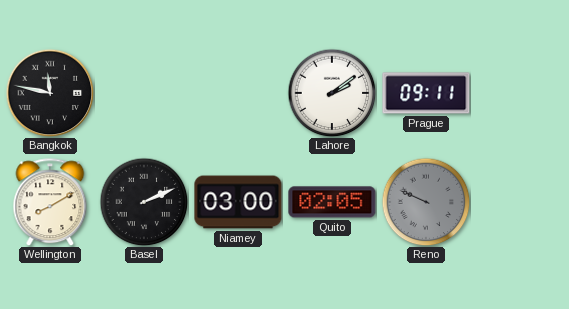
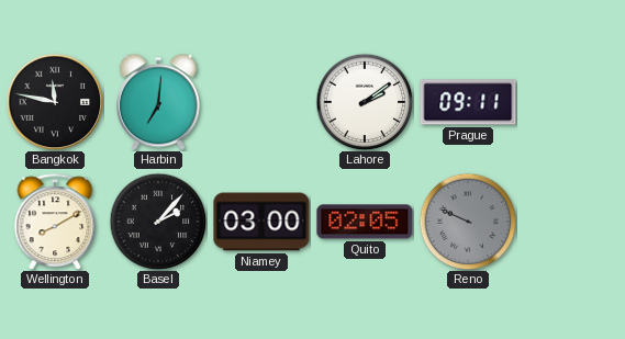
Harbin: none -> 7:01
Basel: 2:11 -> 2:07
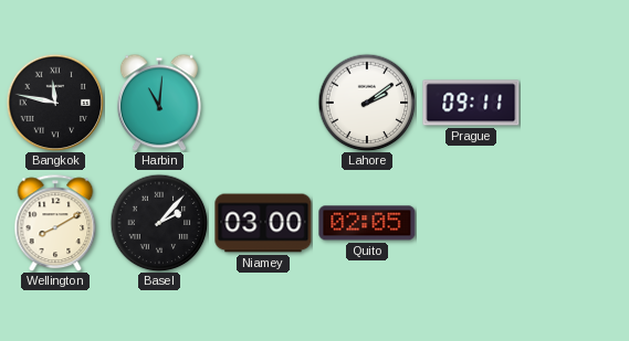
Harbin: 7:01 -> 11:01
Reno: 9:49 -> none
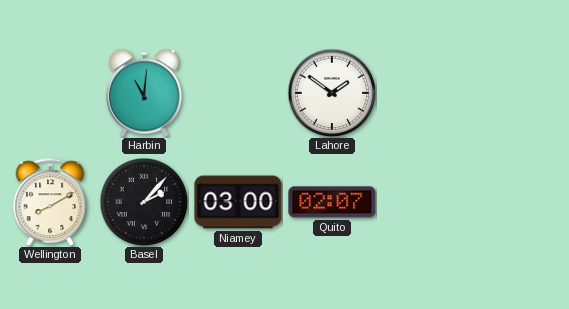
Bangkok: 11:47 -> none
Lahore: 2:09 -> 1:51
Prague: 09:11 -> none
Quito: 02:05 -> 02:07
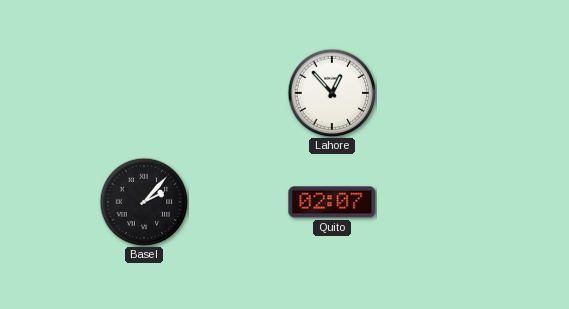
Harbin: 11:01 -> none
Lahore: 1:51 -> 12:53
Wellington: 8:10 -> none
Niamey: 03:00 -> none
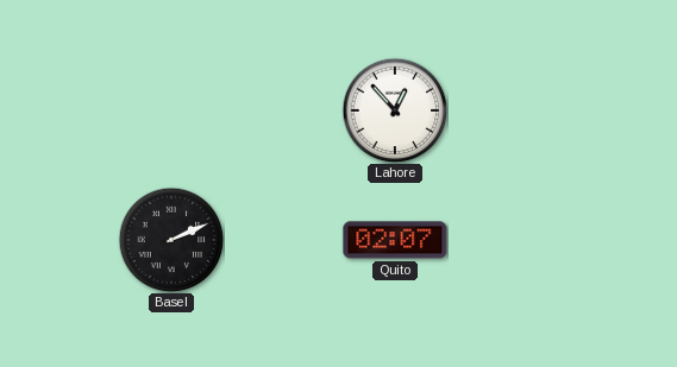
Basel: 2:07 -> 2:11
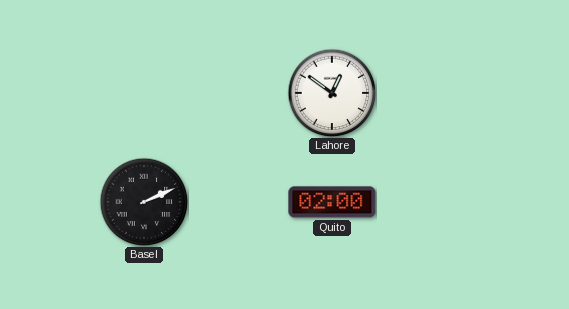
Lahore: 12:53 -> 12:51
Quito: 02:07 -> 02:00
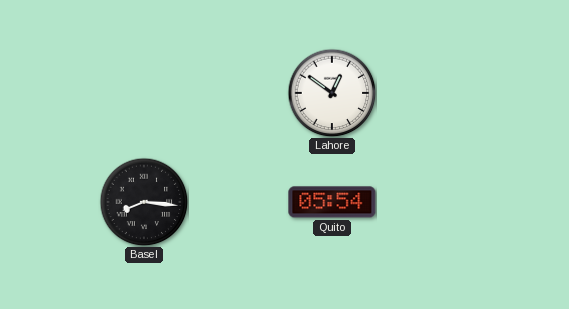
Basel: 2:11 -> 8:16
Quito: 02:00 -> 05:54
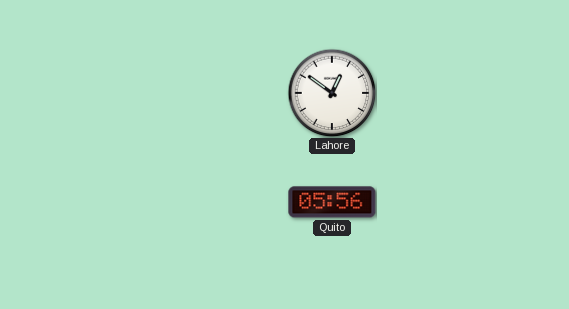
Basel: 8:16 -> none
Quito: 05:54 -> 05:56
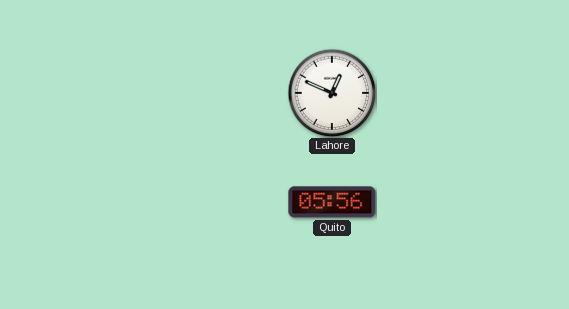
Lahore: 12:51 -> 12:49
